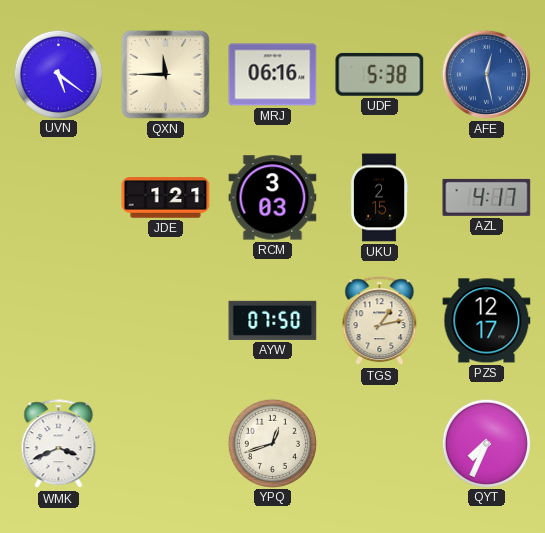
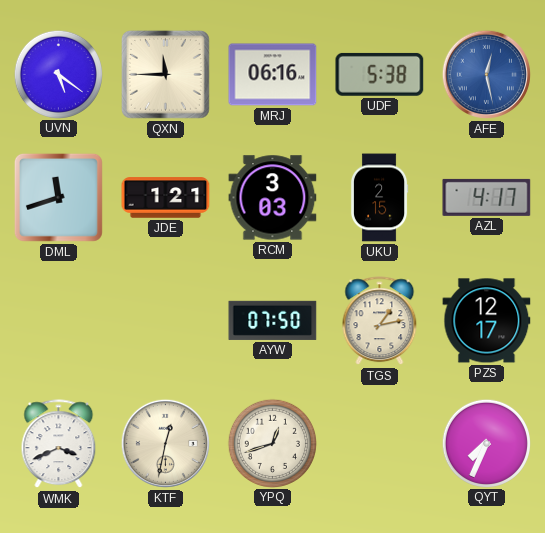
DML: none -> 11:42
KTF: none -> 12:32
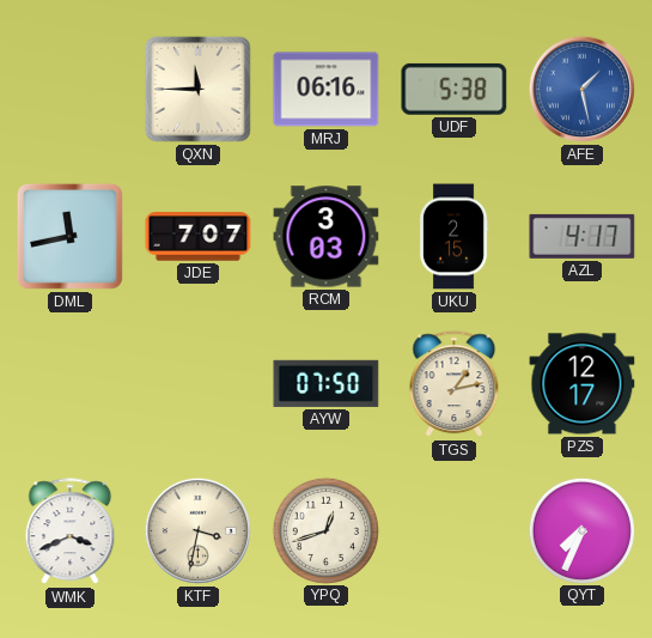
UVN: 5:21 -> none
AFE: 12:28 -> 1:28
DML: 11:42 -> 11:43
JDE: 1:21 -> 7:07
KTF: 12:32 -> 3:32
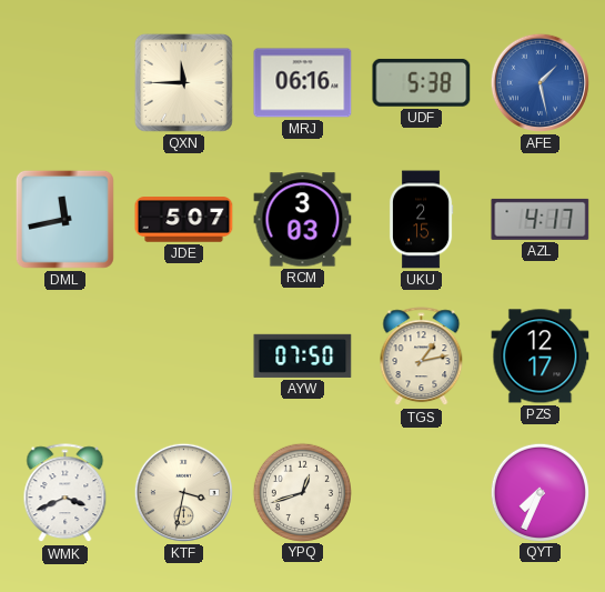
JDE: 7:07 -> 5:07
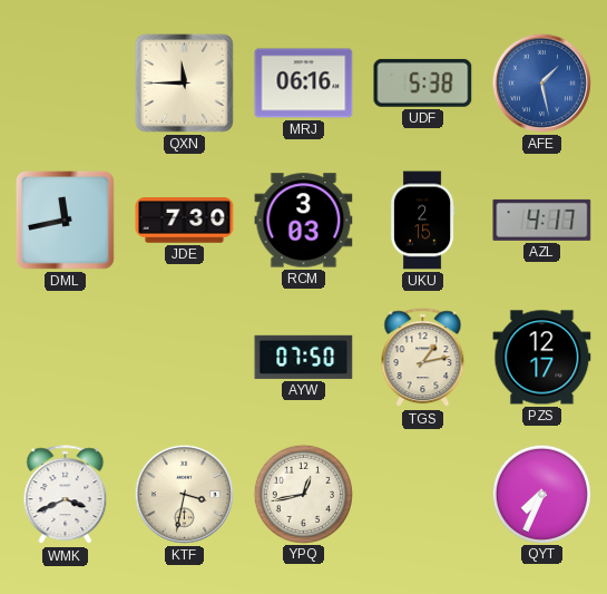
JDE: 5:07 -> 7:30
YPQ: 12:42 -> 12:43
